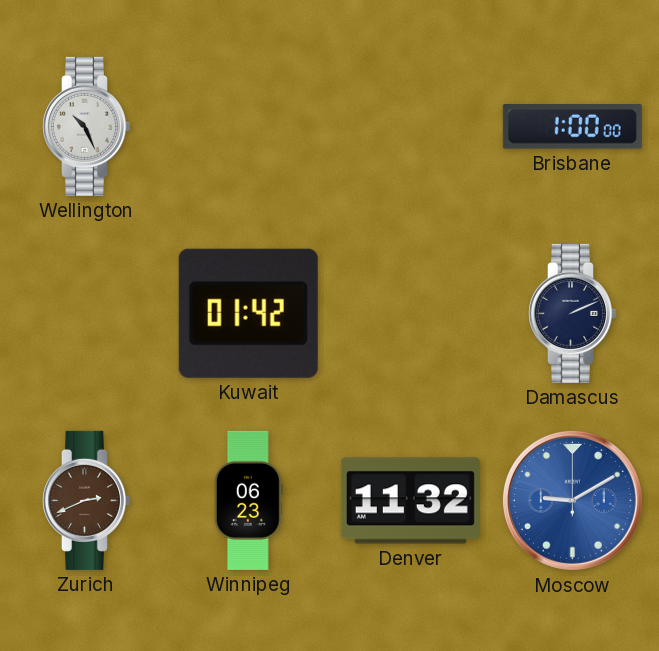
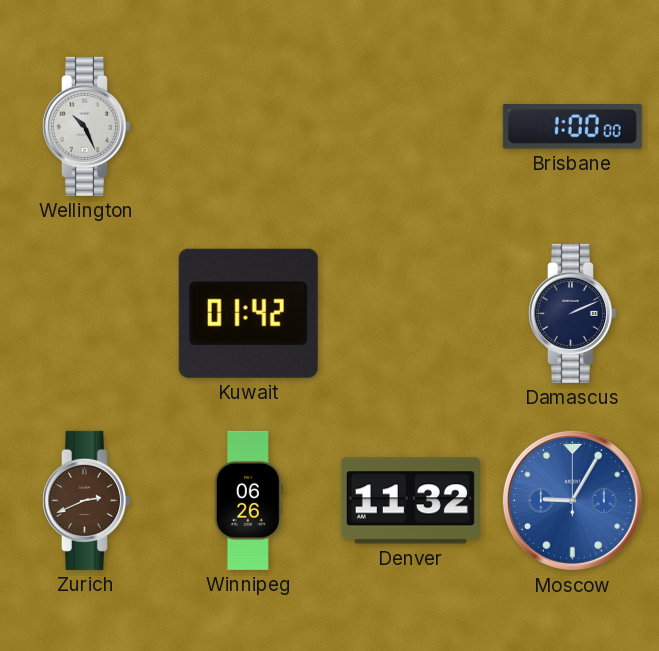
Winnipeg: 06:23 -> 06:26
Moscow: 9:10 -> 9:05
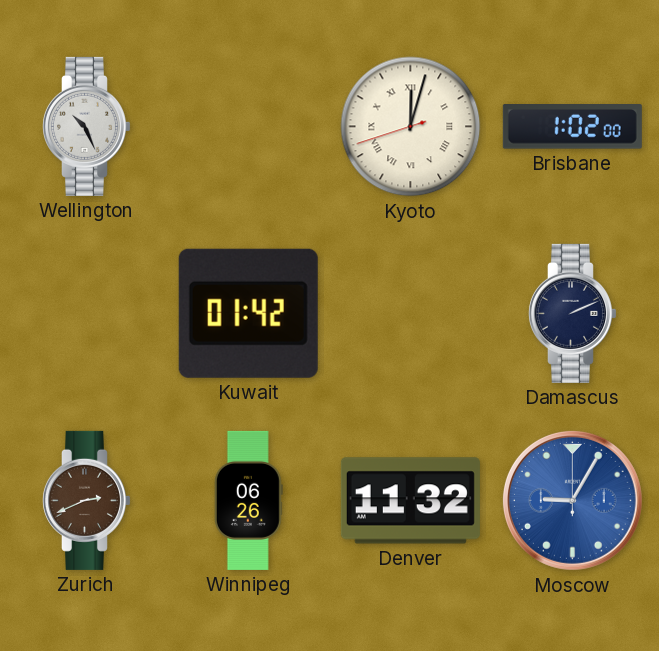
Kyoto: none -> 12:02
Brisbane: 1:00 -> 1:02
